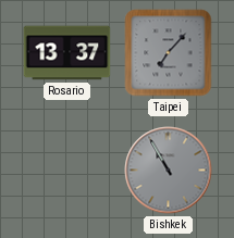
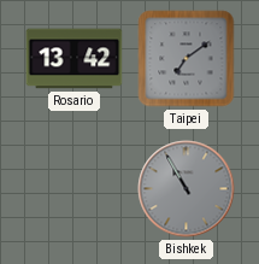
Rosario: 13:37 -> 13:42
Taipei: 7:07 -> 7:09
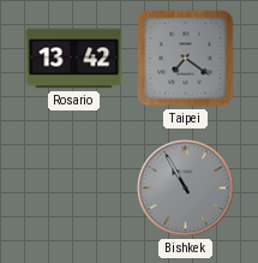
Taipei: 7:09 -> 7:21
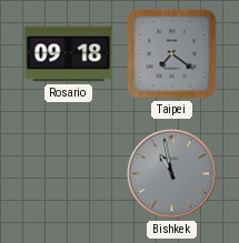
Rosario: 13:42 -> 09:18
Bishkek: 10:55 -> 10:58
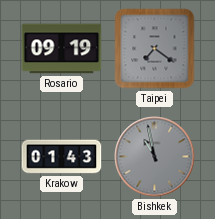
Rosario: 09:18 -> 09:19
Krakow: none -> 01:43
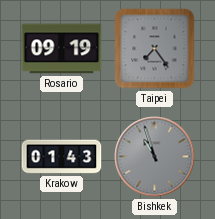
Taipei: 7:21 -> 7:24
Bishkek: 10:58 -> 10:57
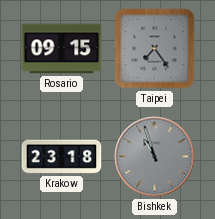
Rosario: 09:19 -> 09:15
Krakow: 01:43 -> 23:18
